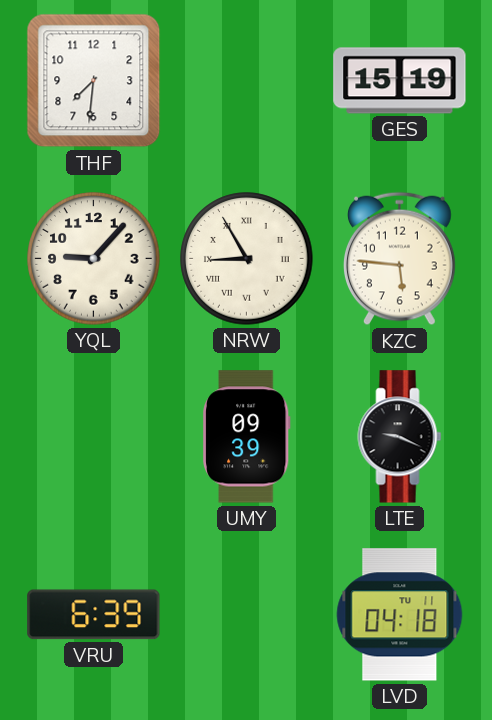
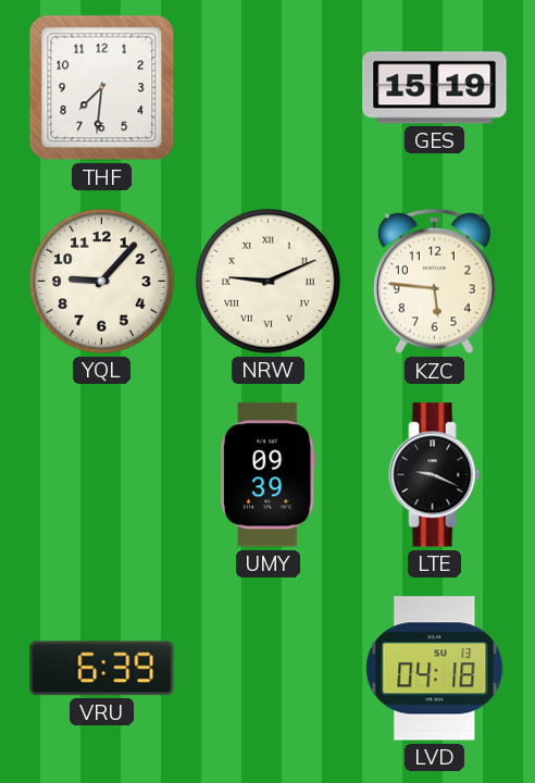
NRW: 8:55 -> 9:11
LVD date: TU 11 -> SU 13
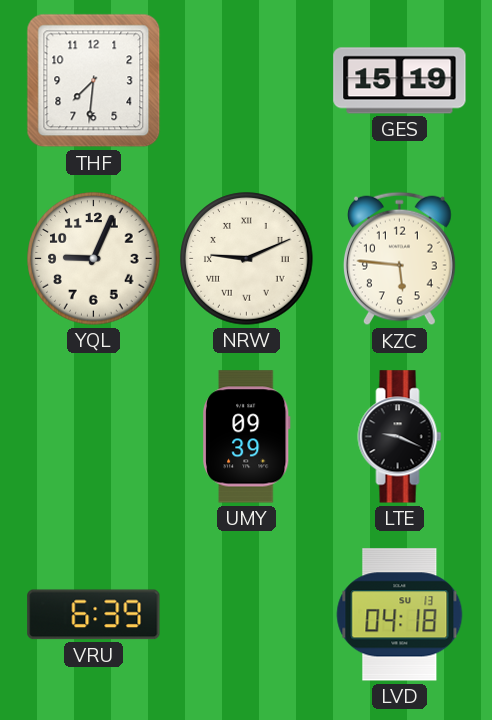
YQL: 9:07 -> 9:04
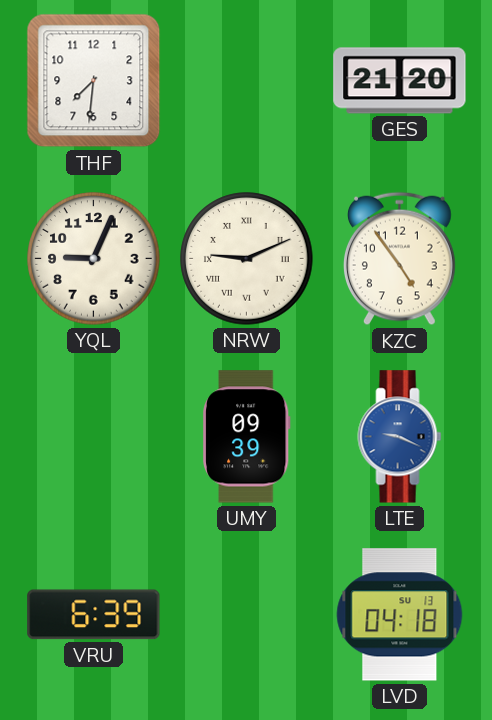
GES: 15:19 -> 21:20
KZC: 5:46 -> 4:54
LTE dial: black -> blue
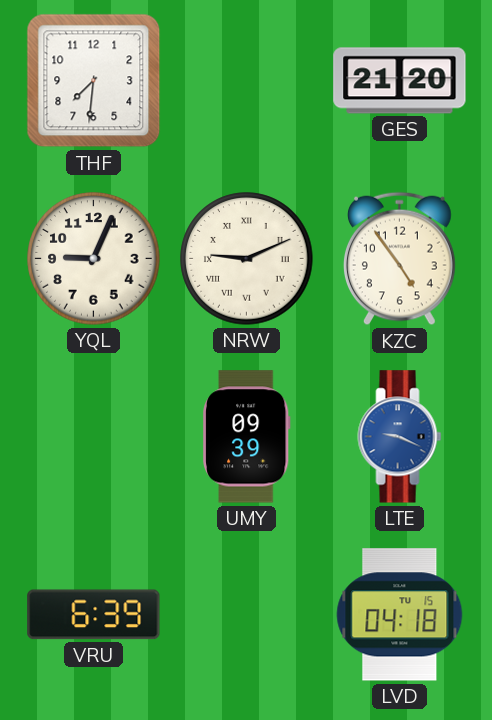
LVD date: SU 13 -> TU 15
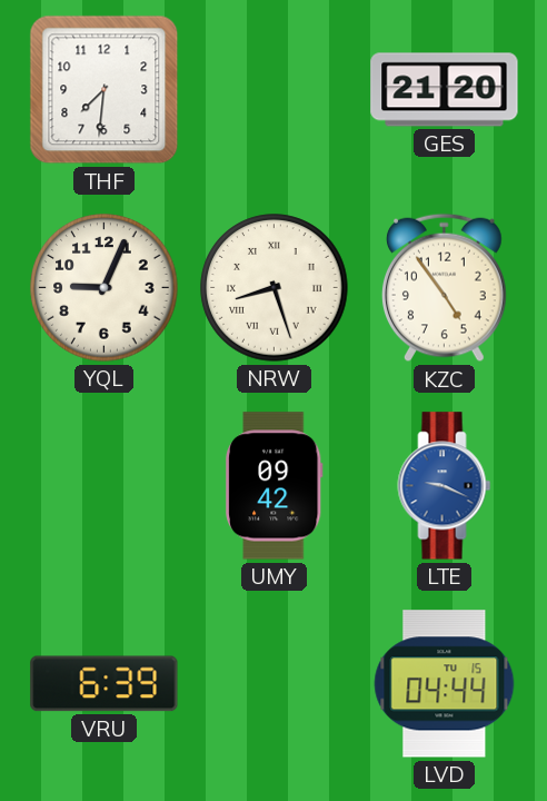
NRW: 9:11 -> 8:27
UMY: 09:39 -> 09:42
LVD: 04:18 -> 04:44
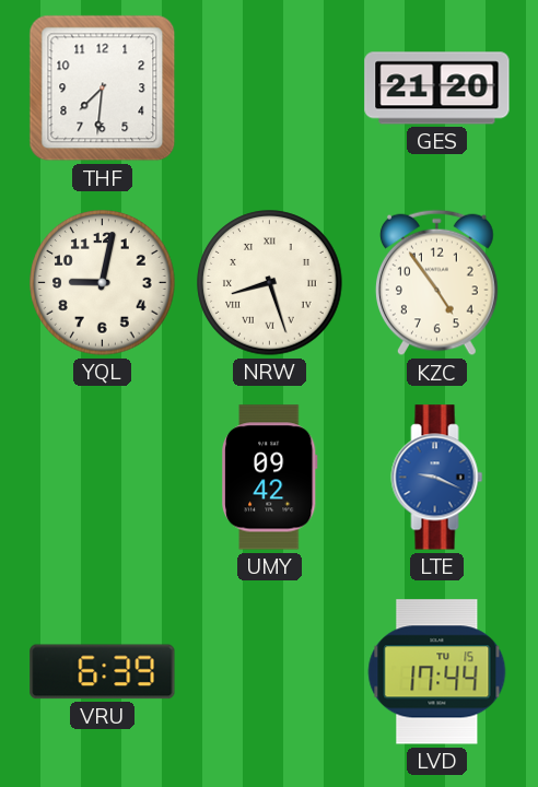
YQL: 9:04 -> 9:02
LVD: 04:44 -> 17:44
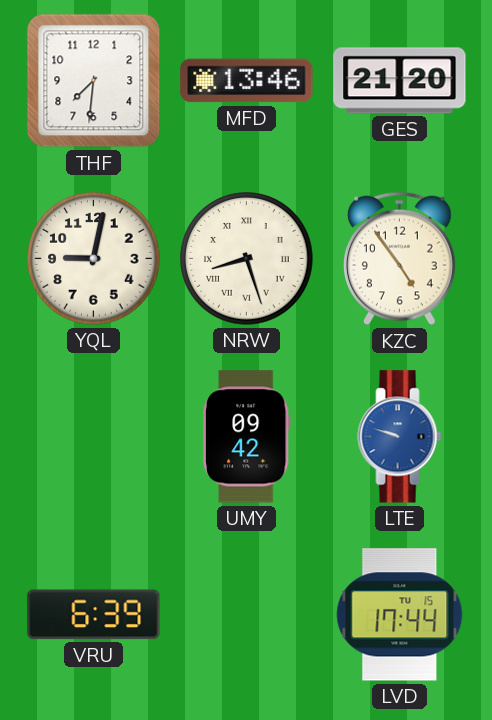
MFD: none -> 13:46
LTE: 9:19 -> 9:48
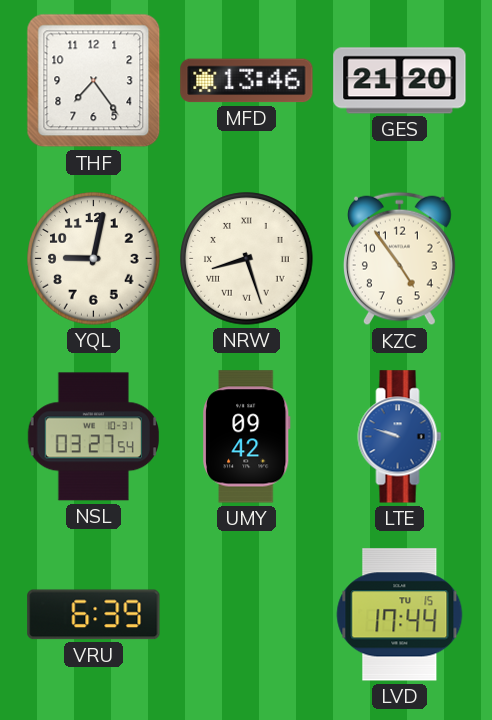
THF: 7:31 -> 7:24
NSL: none -> 03:27
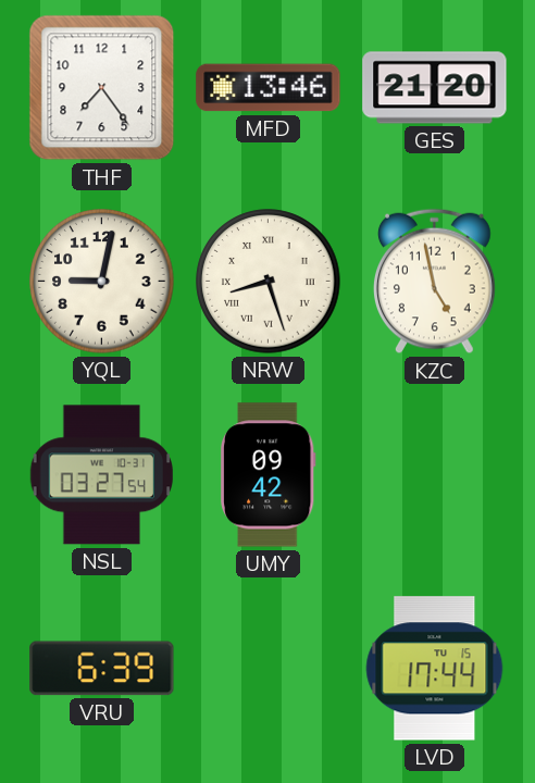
KZC: 4:54 -> 4:58
LTE: 9:48 -> none
